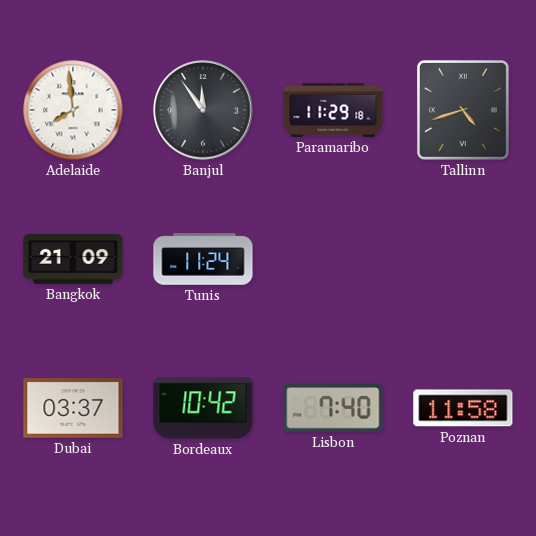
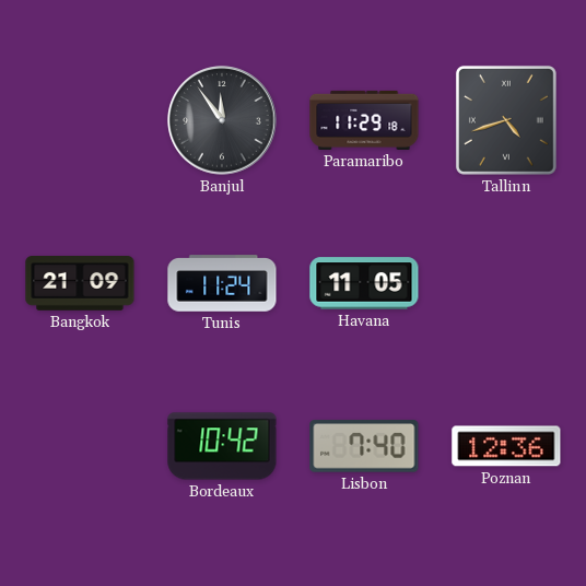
Adelaide: 7:59 -> none
Havana: none -> 11:05
Dubai: 03:37 -> none
Poznan: 11:58 -> 12:36
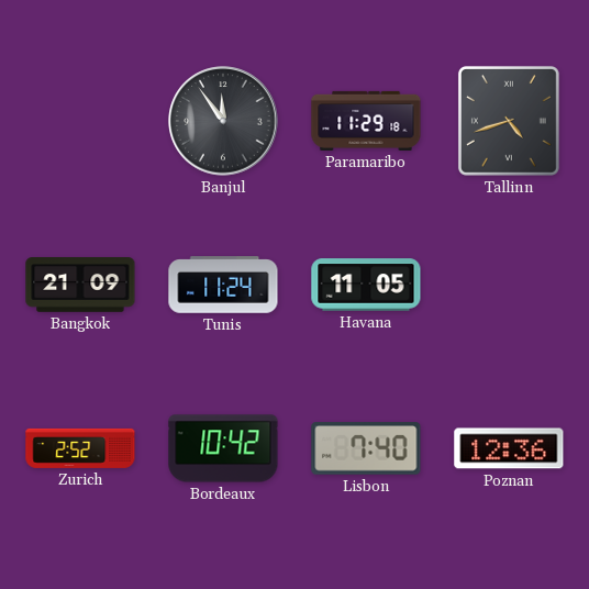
Zurich: none -> 2:52
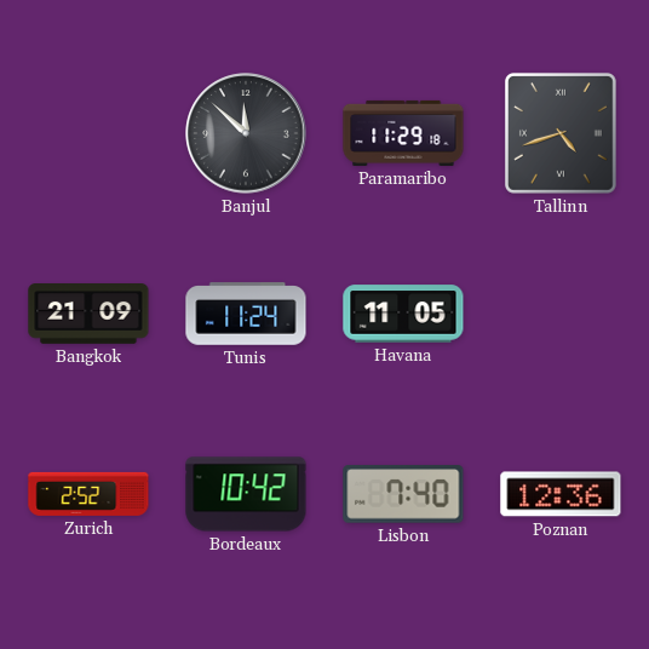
Banjul: 11:54 -> 11:52
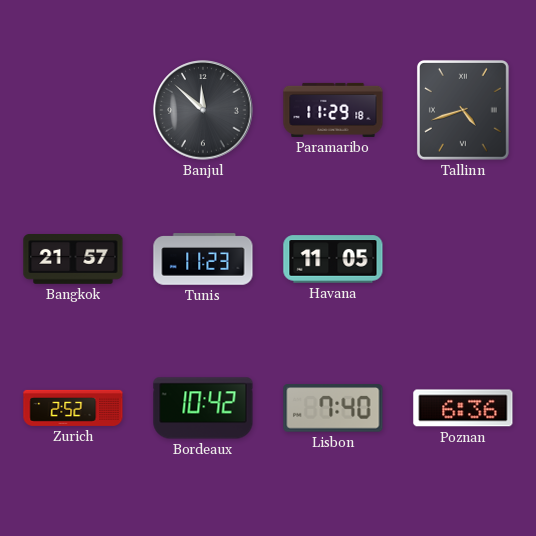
Bangkok: 21:09 -> 21:57
Tunis: 11:24 -> 11:23
Poznan: 12:36 -> 6:36
